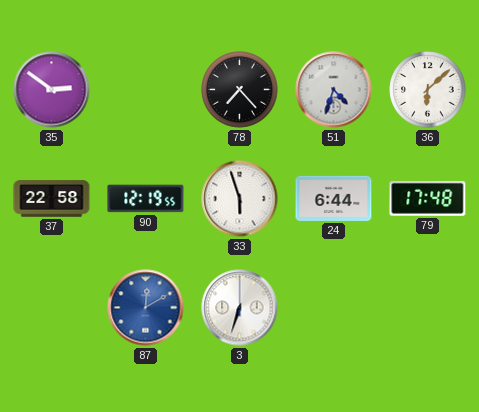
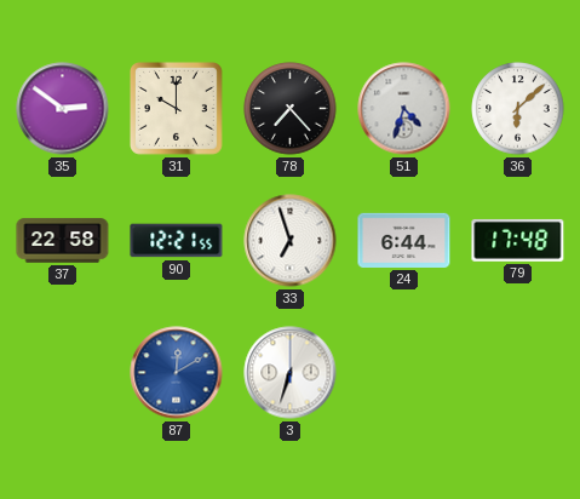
31: none -> 10:00
90: 12:19 -> 12:21
33: 5:57 -> 6:57
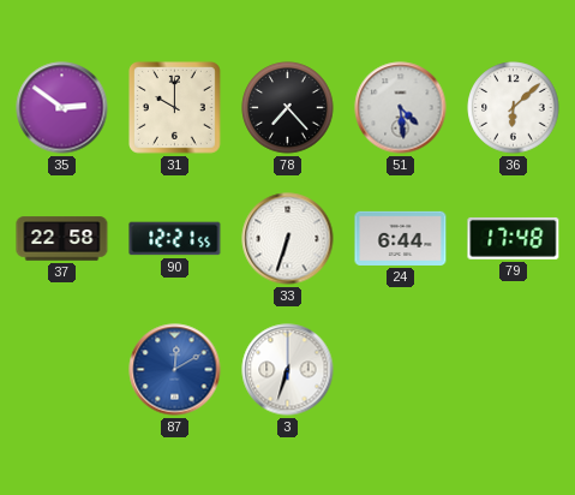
51: 4:33 -> 4:29
33: 6:57 -> 6:33
